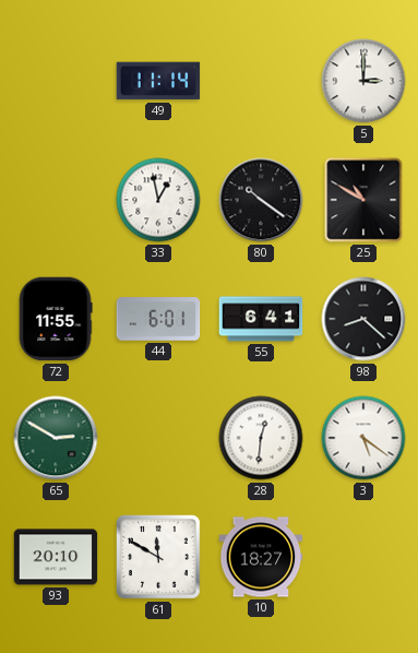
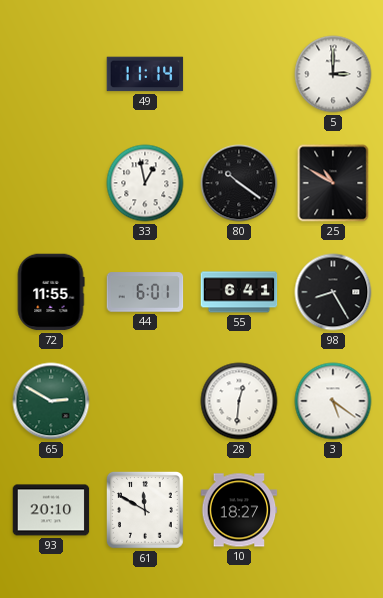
98: 8:22 -> 8:25
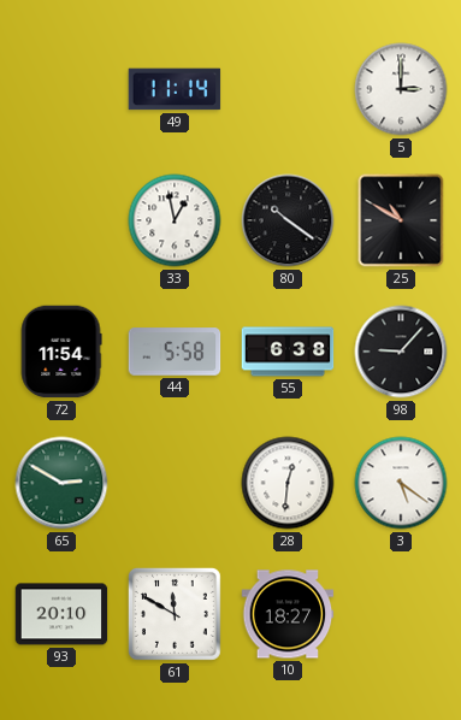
72: 11:55 -> 11:54
44: 6:01 -> 5:58
55: 6:41 -> 6:38
98: 8:25 -> 9:07
